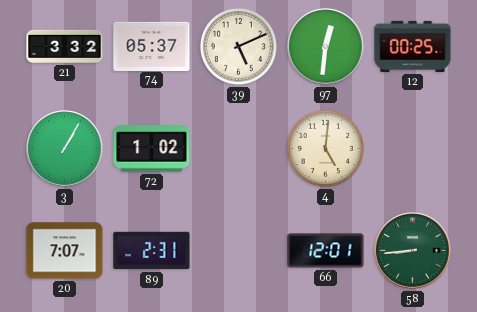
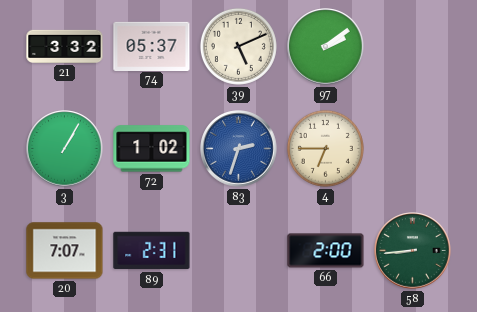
97: 12:31 -> 2:09
12: 00:25 -> none
83: none -> 2:33
4: 5:01 -> 6:45
66: 12:01 -> 2:00
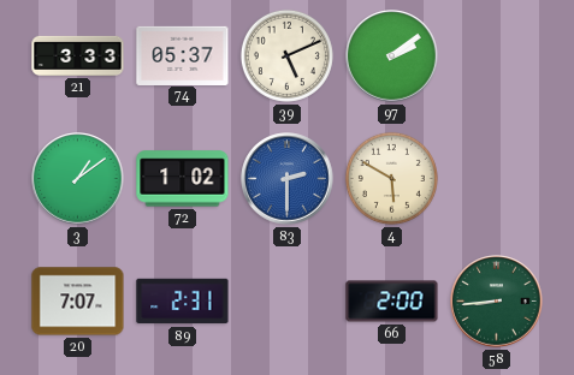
21: 3:32 -> 3:33
3: 1:05 -> 1:09
83: 2:33 -> 2:30
4: 6:45 -> 5:50
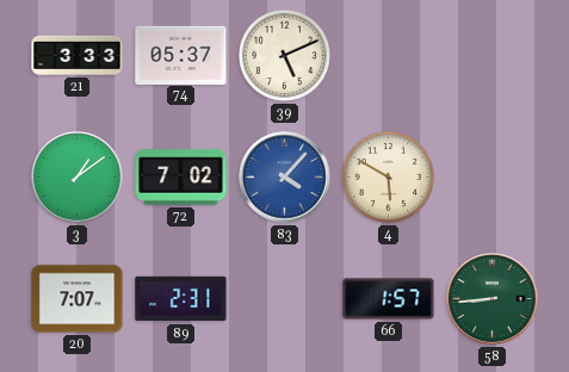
97: 2:09 -> none
72: 1:02 -> 7:02
83: 2:30 -> 4:07
66: 2:00 -> 1:57
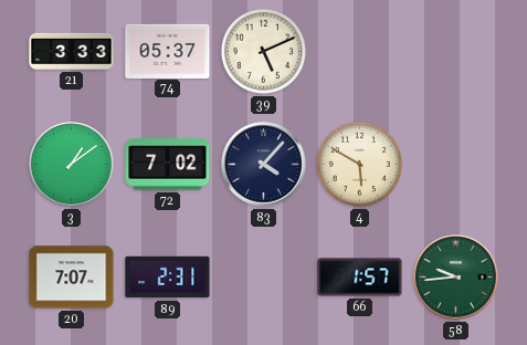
83 dial: blue -> navy
58: 8:44 -> 9:44
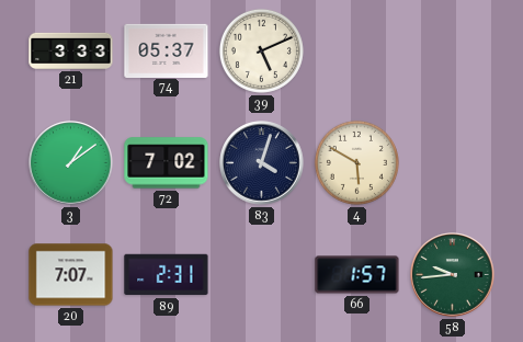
83: 4:07 -> 4:03
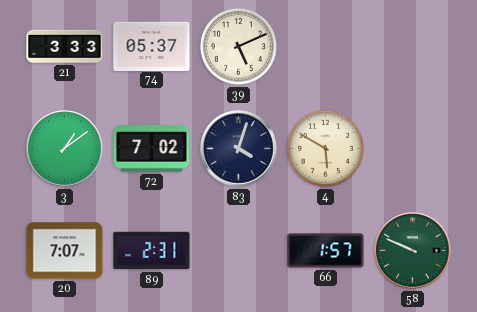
58: 9:44 -> 9:49
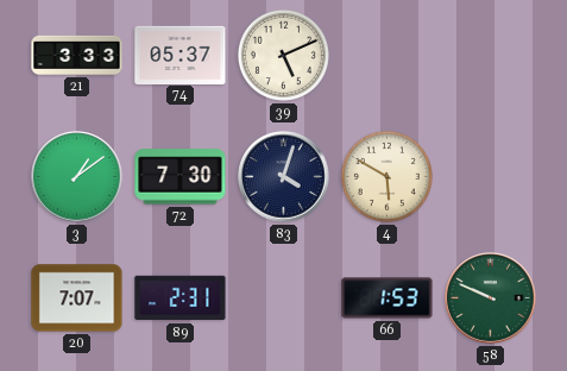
72: 7:02 -> 7:30
66: 1:57 -> 1:53
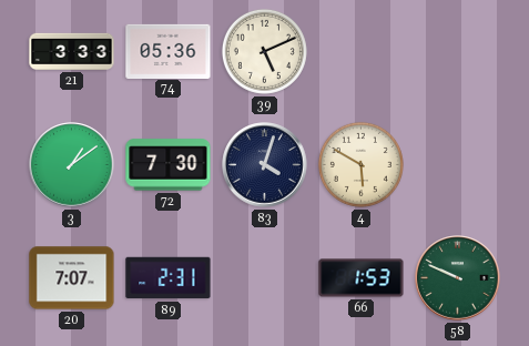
74: 05:37 -> 05:36
